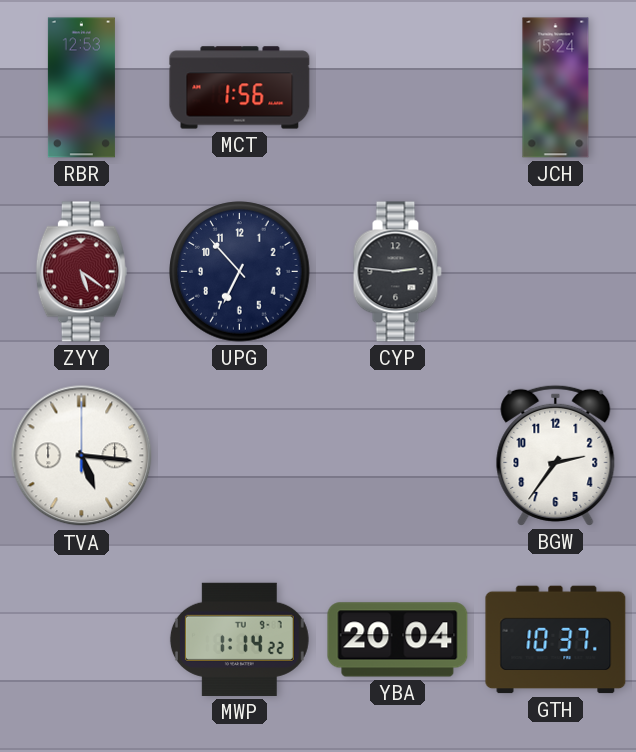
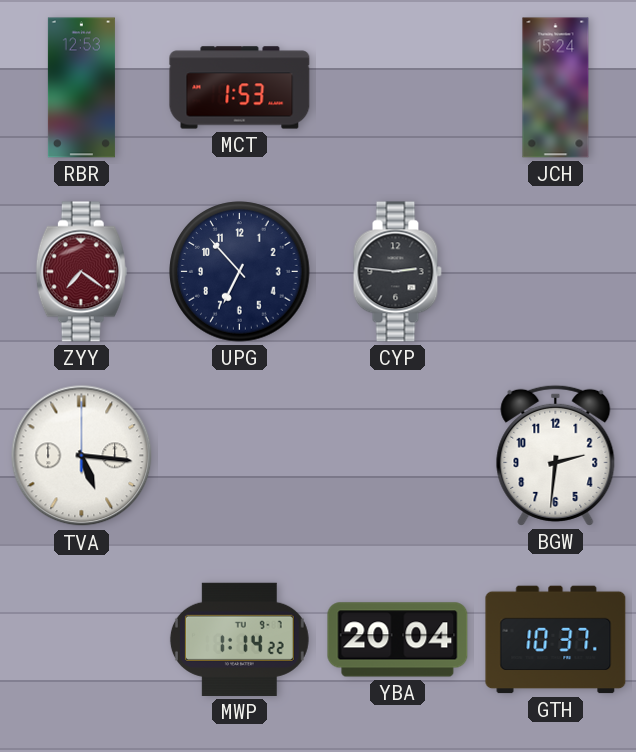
MCT: 1:56 -> 1:53
ZYY: 5:21 -> 7:21
BGW: 2:36 -> 2:31
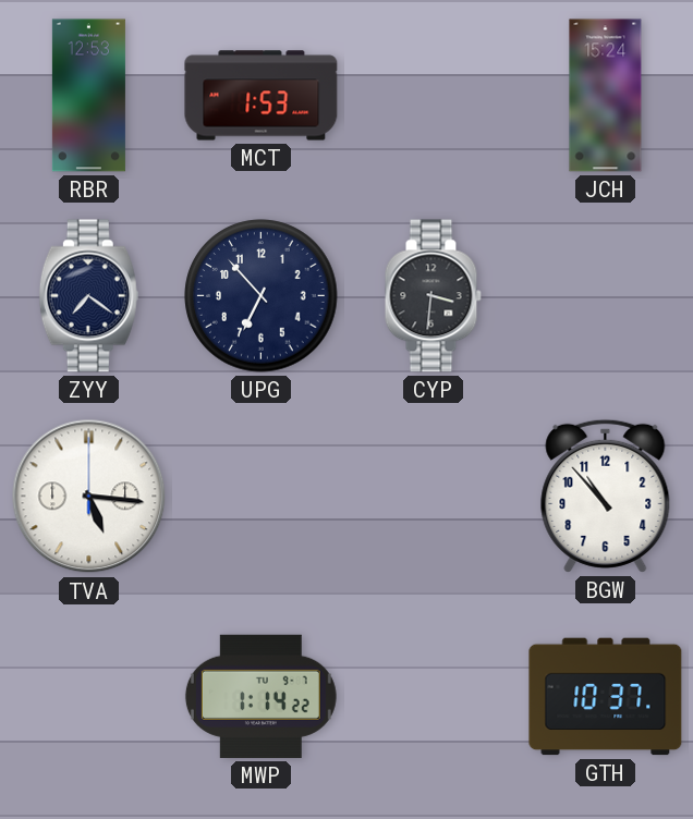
ZYY dial: burgundy -> navy
CYP: 2:46 -> 3:31
BGW: 2:31 -> 10:53
YBA: 20:04 -> none
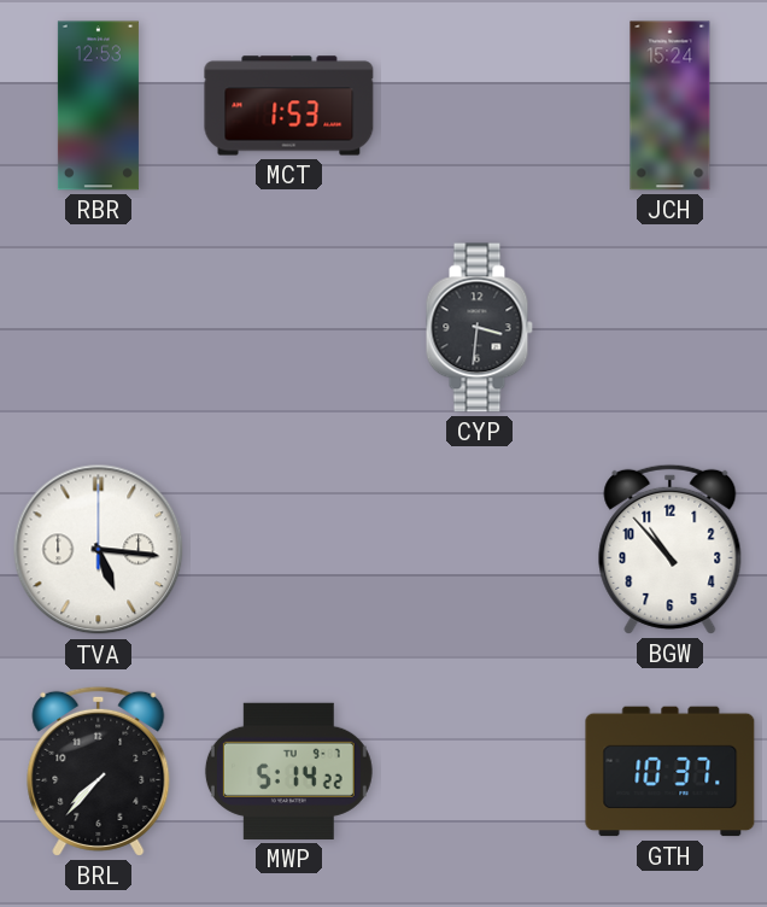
ZYY: 7:21 -> none
UPG: 6:53 -> none
BRL: none -> 7:37
MWP: 1:14 -> 5:14
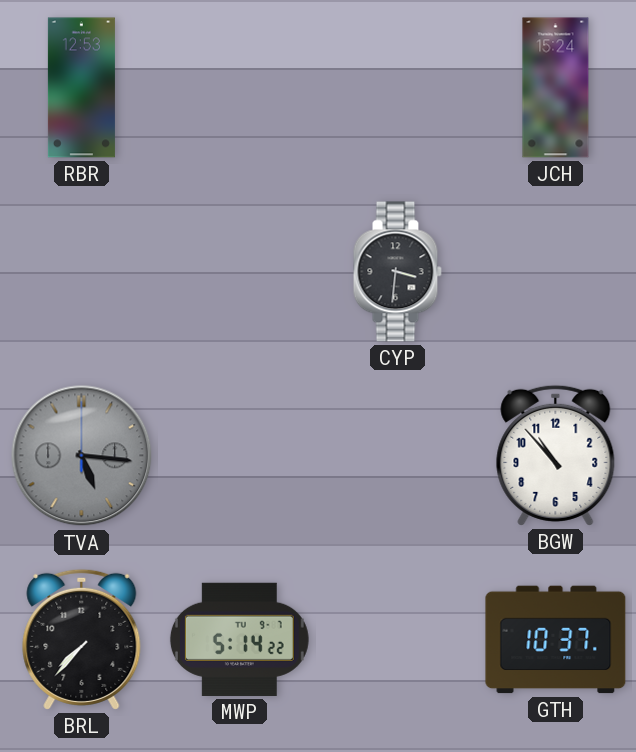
MCT: 1:53 -> none
TVA dial: white -> grey
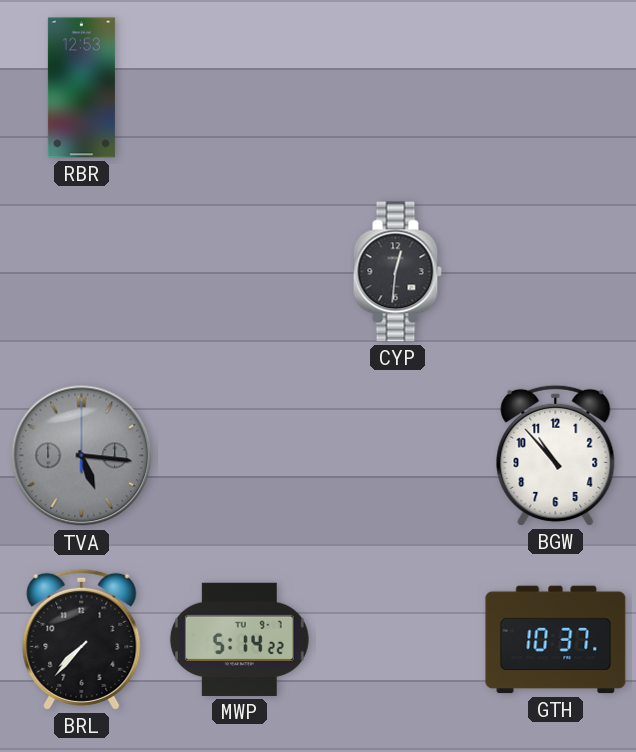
JCH: 15:24 -> none
CYP: 3:31 -> 12:31
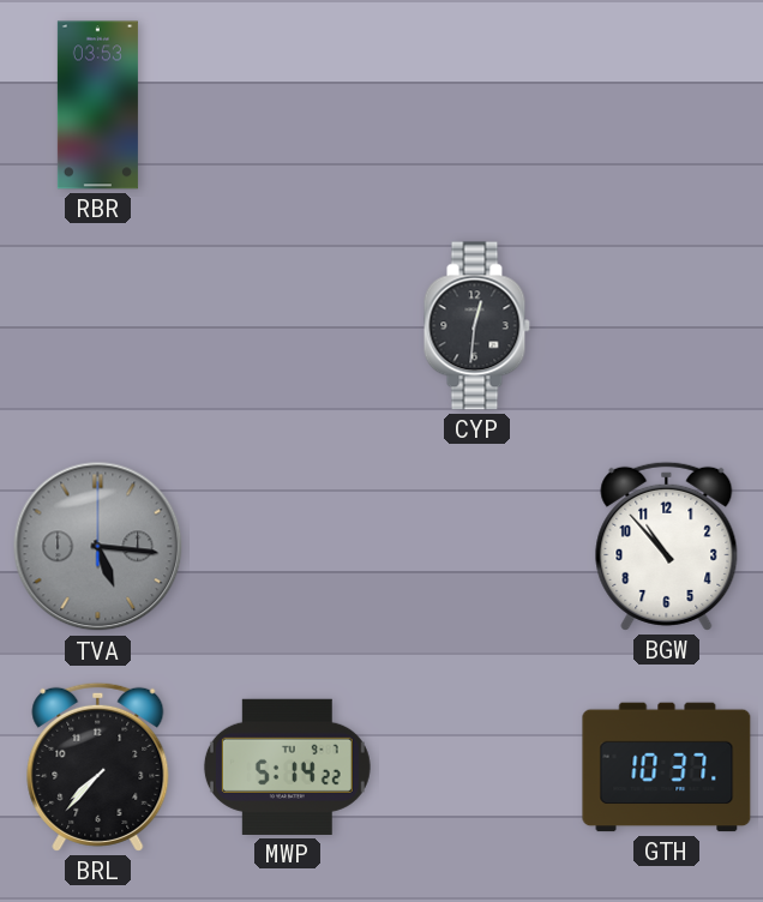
RBR: 12:53 -> 03:53
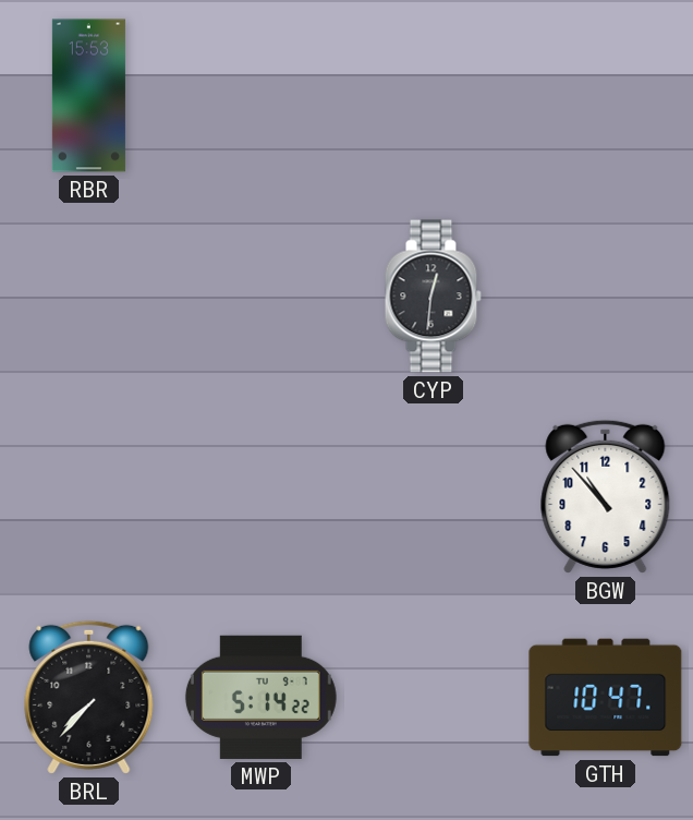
RBR: 03:53 -> 15:53
TVA: 5:16 -> none
GTH: 10:37 -> 10:47
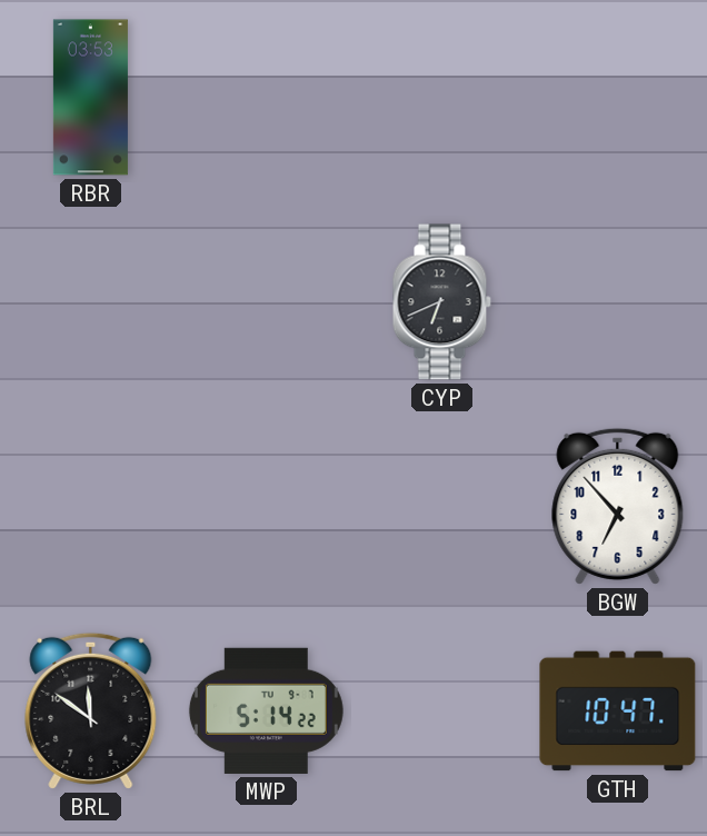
RBR: 15:53 -> 03:53
CYP: 12:31 -> 6:41
BGW: 10:53 -> 6:53
BRL: 7:37 -> 11:51
